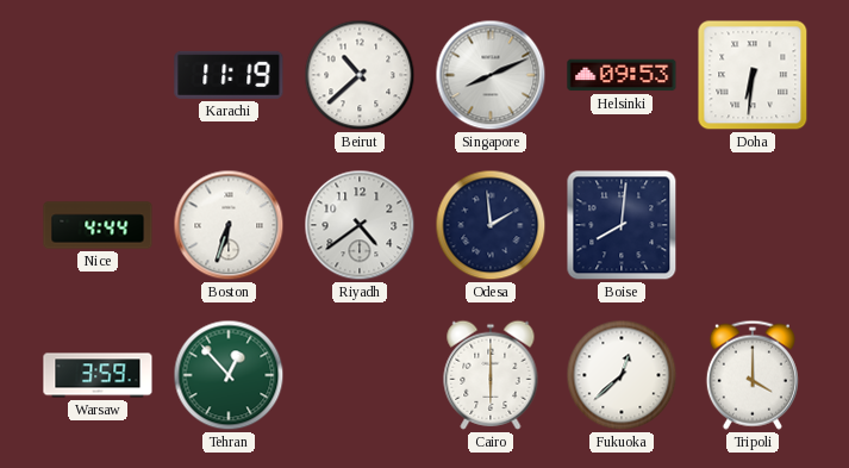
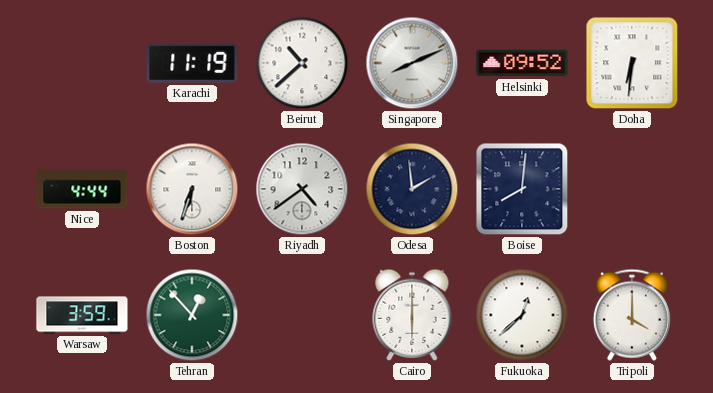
Helsinki: 09:53 -> 09:52
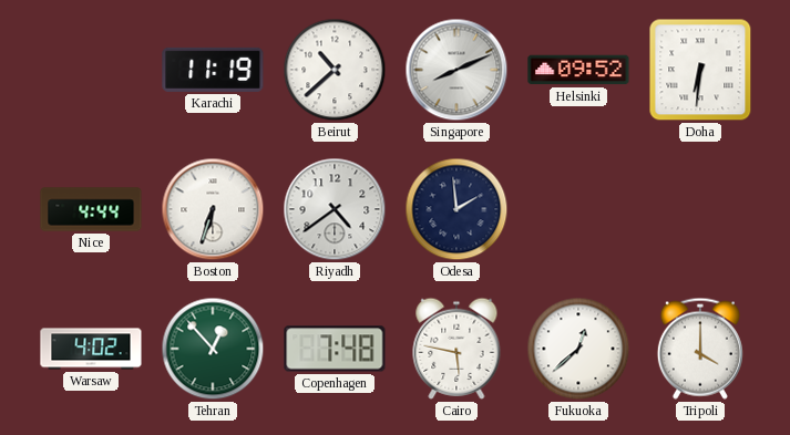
Boise: 8:01 -> none
Warsaw: 3:59 -> 4:02
Copenhagen: none -> 7:48
Cairo: 6:00 -> 5:47
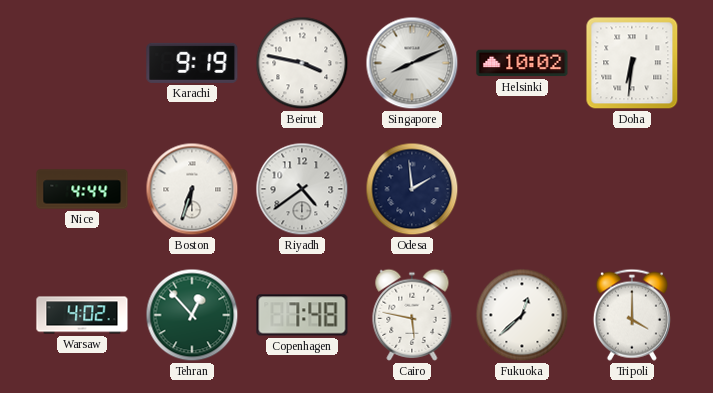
Karachi: 11:19 -> 9:19
Beirut: 10:38 -> 3:47
Helsinki: 09:52 -> 10:02
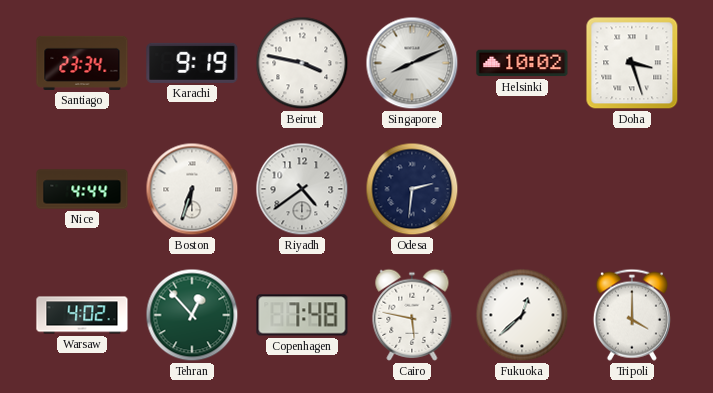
Santiago: none -> 23:34
Doha: 6:31 -> 3:27
Odesa: 1:59 -> 2:31
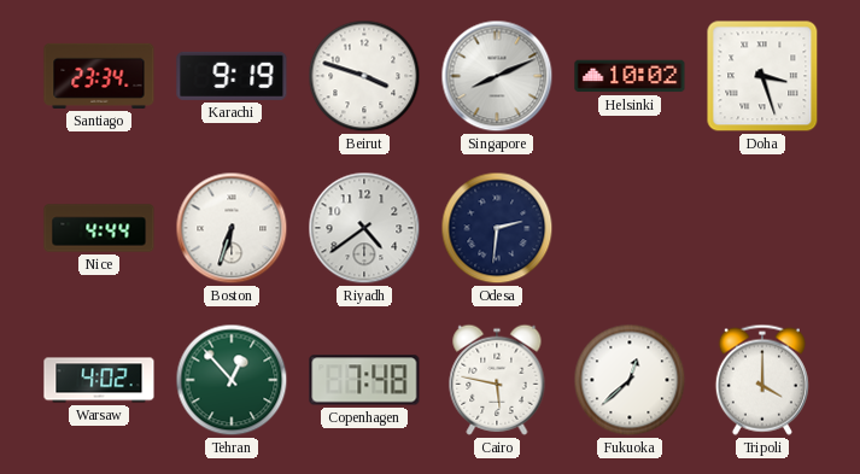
Beirut: 3:47 -> 3:48
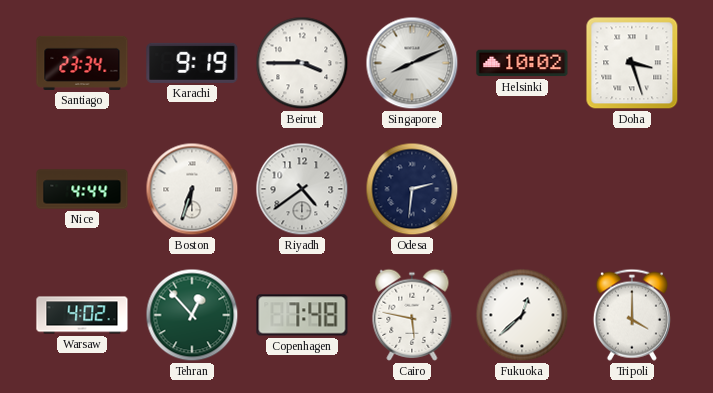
Beirut: 3:48 -> 3:45
